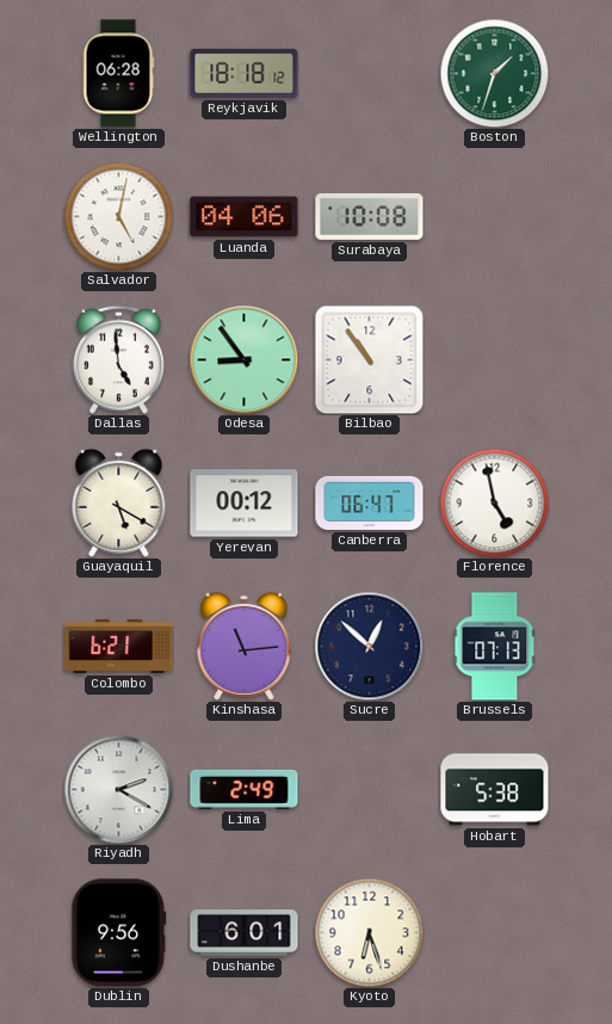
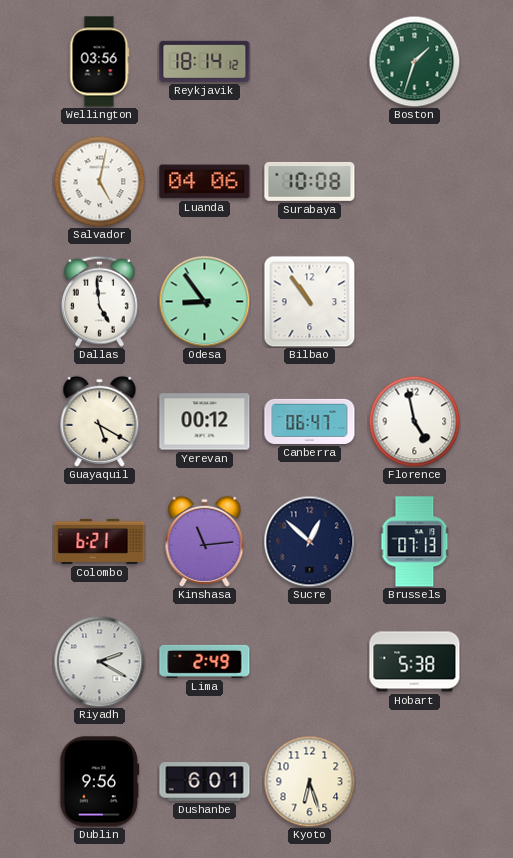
Wellington: 06:28 -> 03:56
Reykjavik: 18:18 -> 18:14
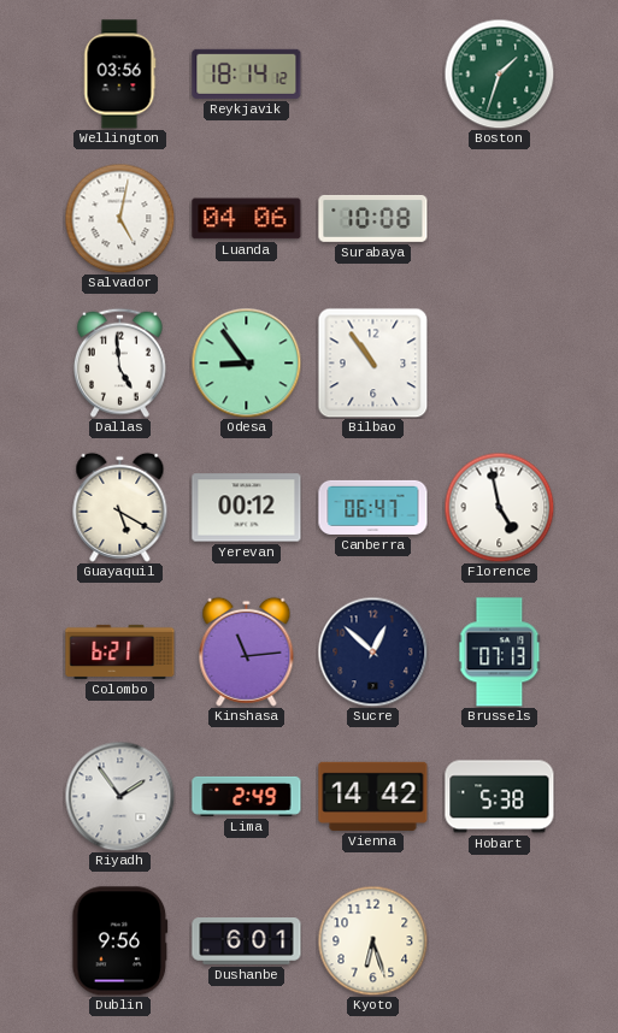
Riyadh: 2:20 -> 1:54
Vienna: none -> 14:42
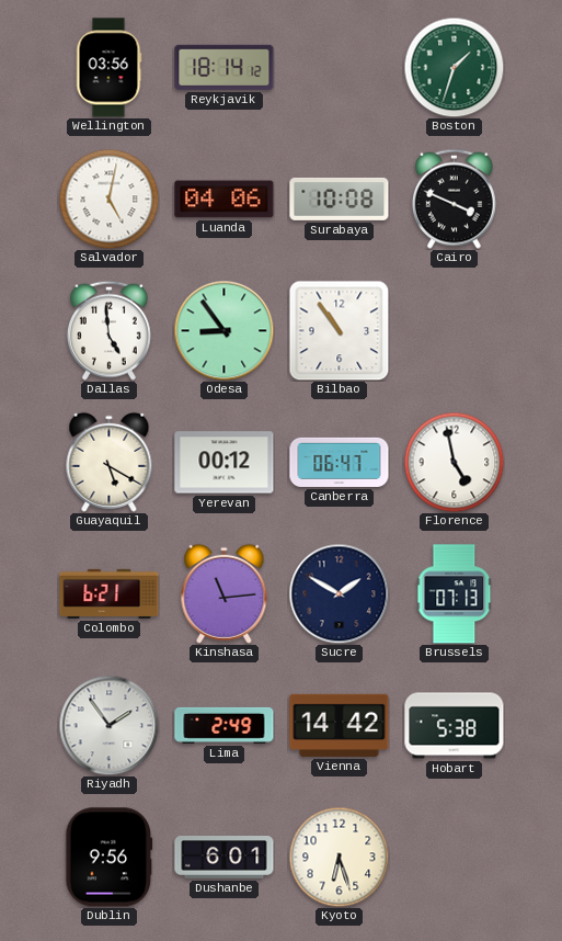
Cairo: none -> 3:49
Sucre: 12:52 -> 1:50
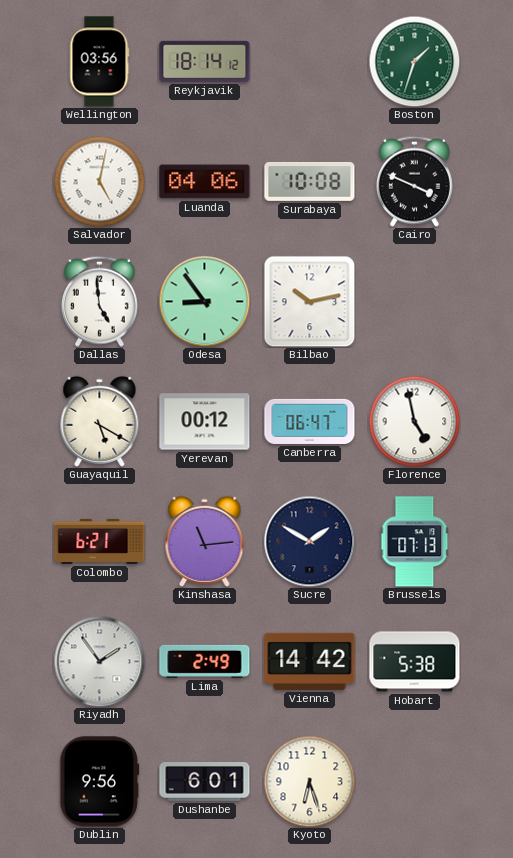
Bilbao: 10:54 -> 10:13
